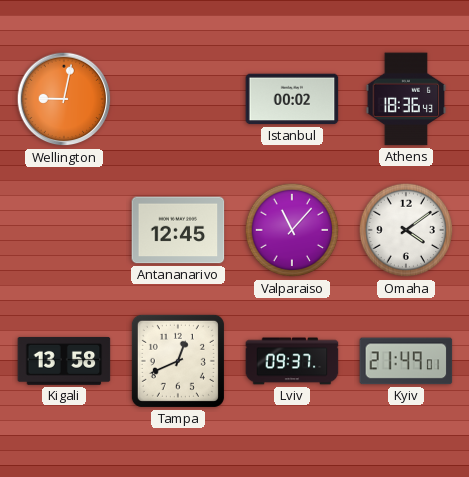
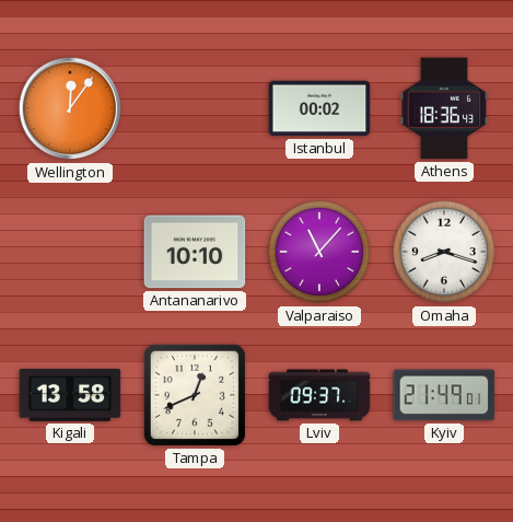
Wellington: 9:02 -> 12:06
Antananarivo: 12:45 -> 10:10
Omaha: 4:09 -> 8:18
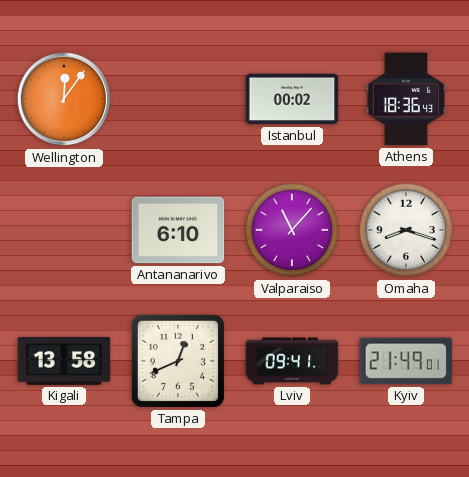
Antananarivo: 10:10 -> 6:10
Lviv: 09:37 -> 09:41
